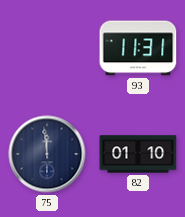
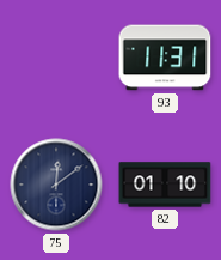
75: 11:59 -> 12:09
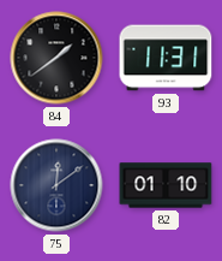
84: none -> 1:39
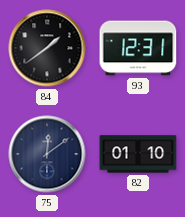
93: 11:31 -> 12:31
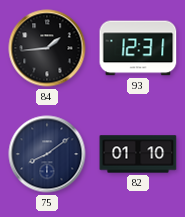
84: 1:39 -> 1:44
75: 12:09 -> 8:09
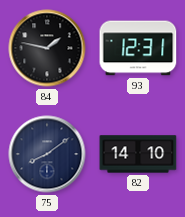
84: 1:44 -> 1:47
82: 01:10 -> 14:10
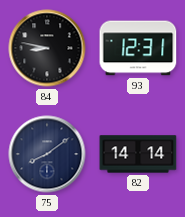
84: 1:47 -> 8:47
82: 14:10 -> 14:14
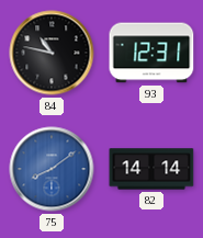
84: 8:47 -> 10:47
75 dial: navy -> blue
